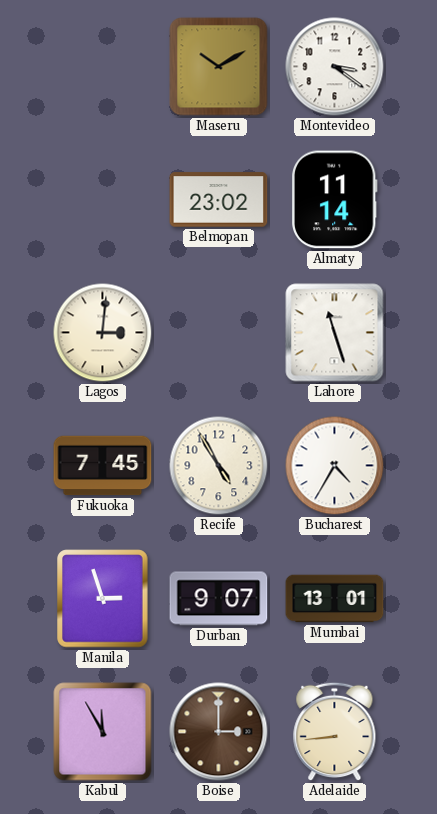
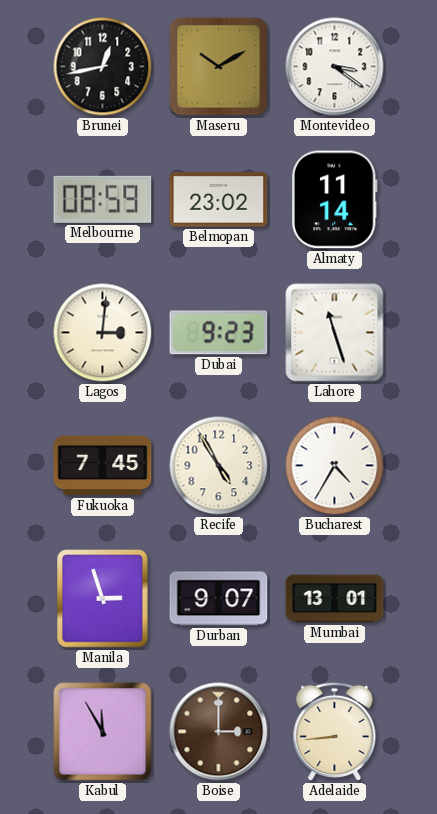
Brunei: none -> 12:43
Melbourne: none -> 08:59
Dubai: none -> 9:23
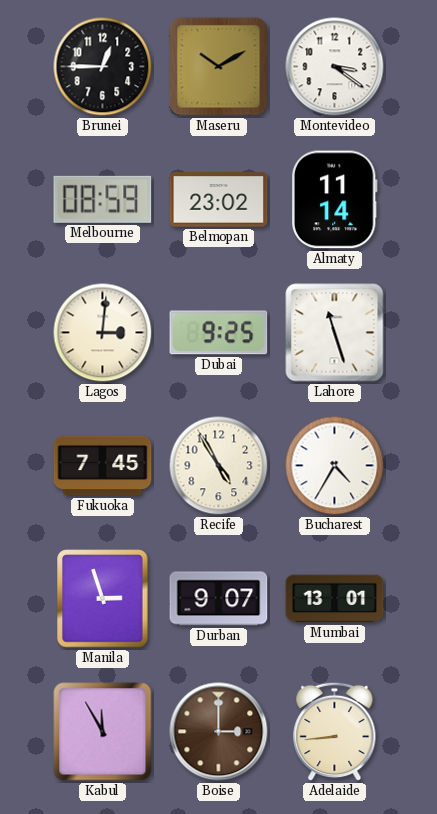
Brunei: 12:43 -> 12:45
Dubai: 9:23 -> 9:25
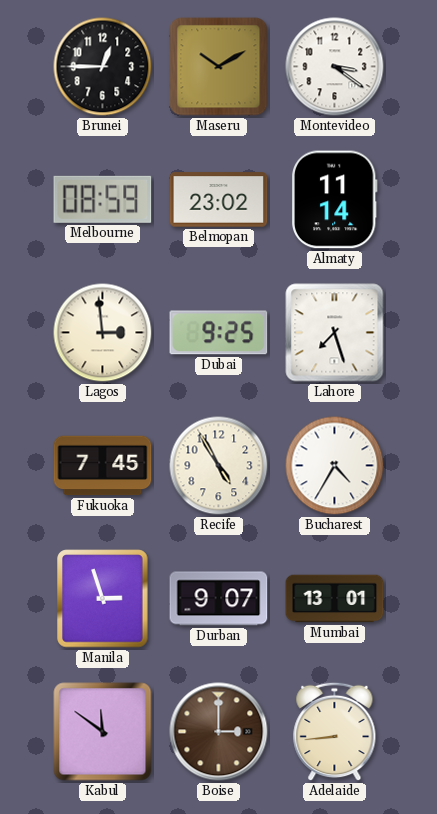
Lagos: 3:01 -> 2:59
Lahore: 11:27 -> 7:27
Kabul: 11:55 -> 11:51
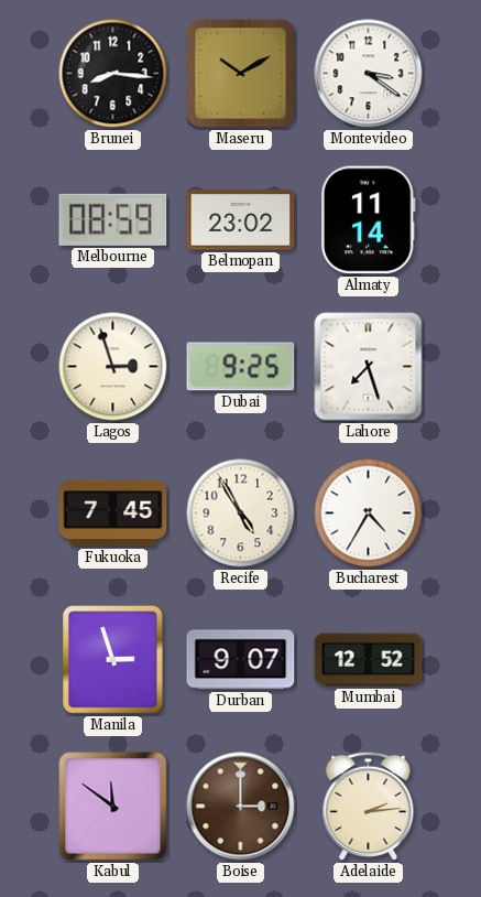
Brunei: 12:45 -> 8:16
Lagos: 2:59 -> 2:57
Mumbai: 13:01 -> 12:52
Adelaide: 8:44 -> 2:14
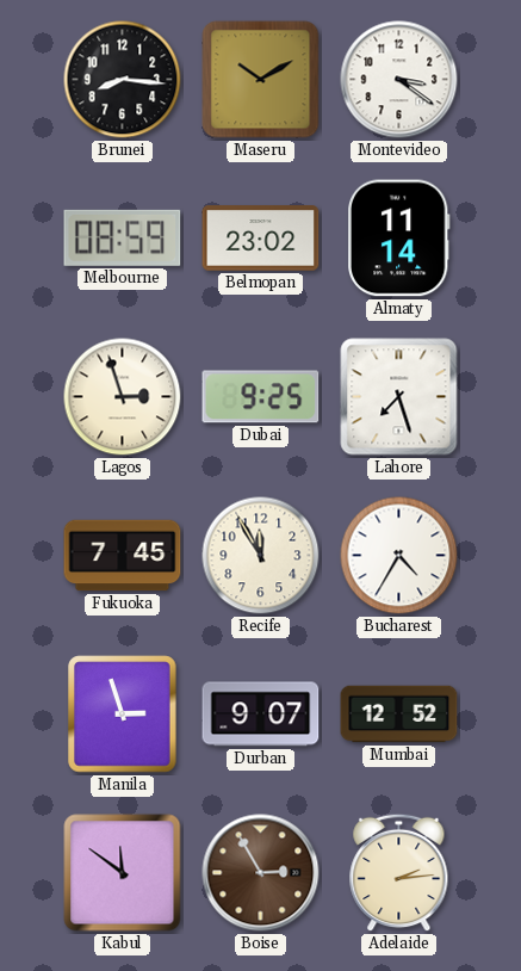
Recife: 4:55 -> 11:55
Boise: 3:00 -> 2:55
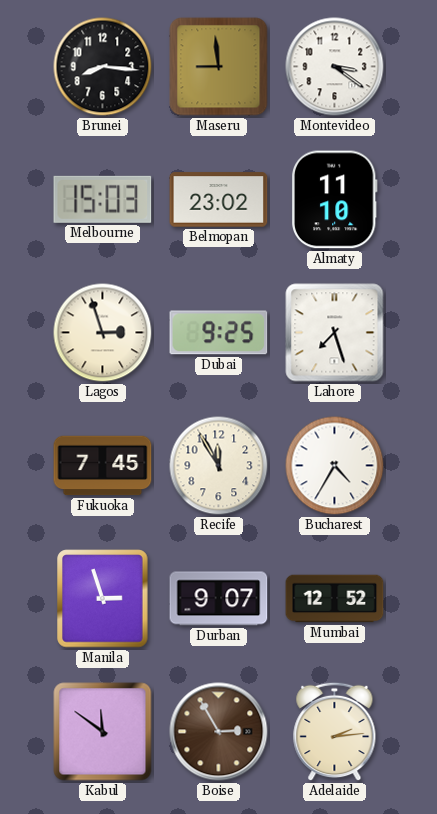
Maseru: 10:10 -> 8:59
Melbourne: 08:59 -> 15:03
Almaty: 11:14 -> 11:10
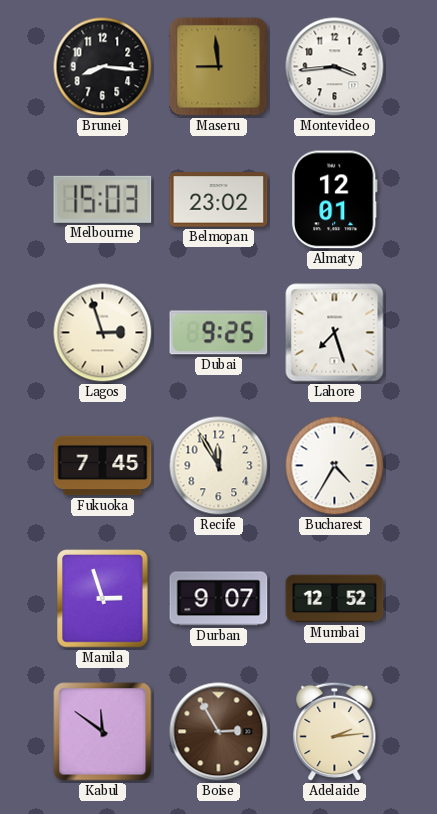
Montevideo: 3:21 -> 3:44
Almaty: 11:10 -> 12:01
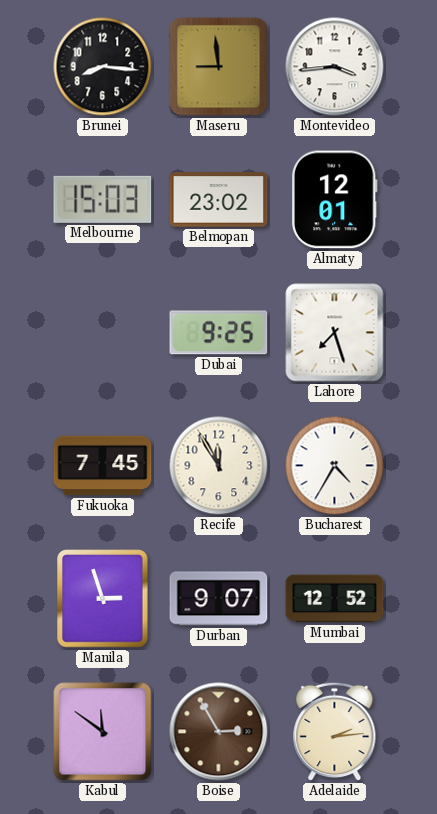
Lagos: 2:57 -> none
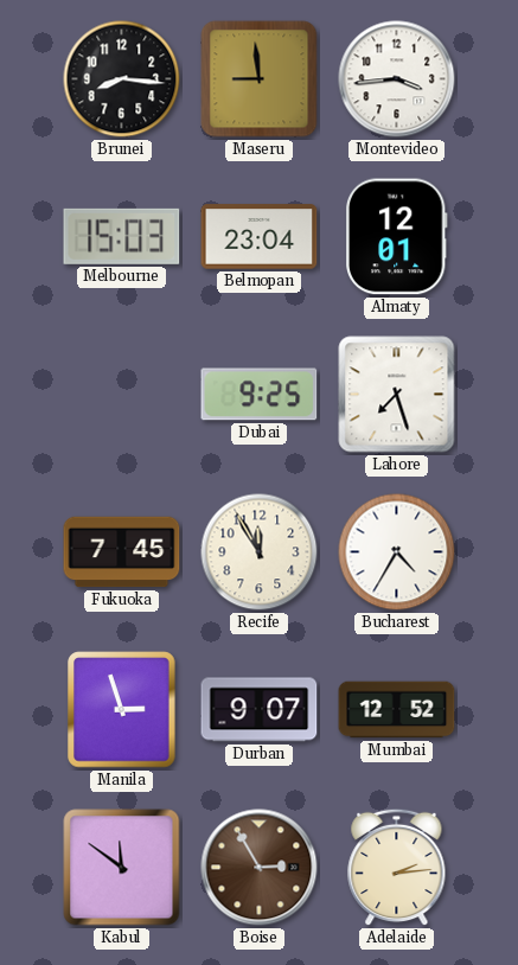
Belmopan: 23:02 -> 23:04
